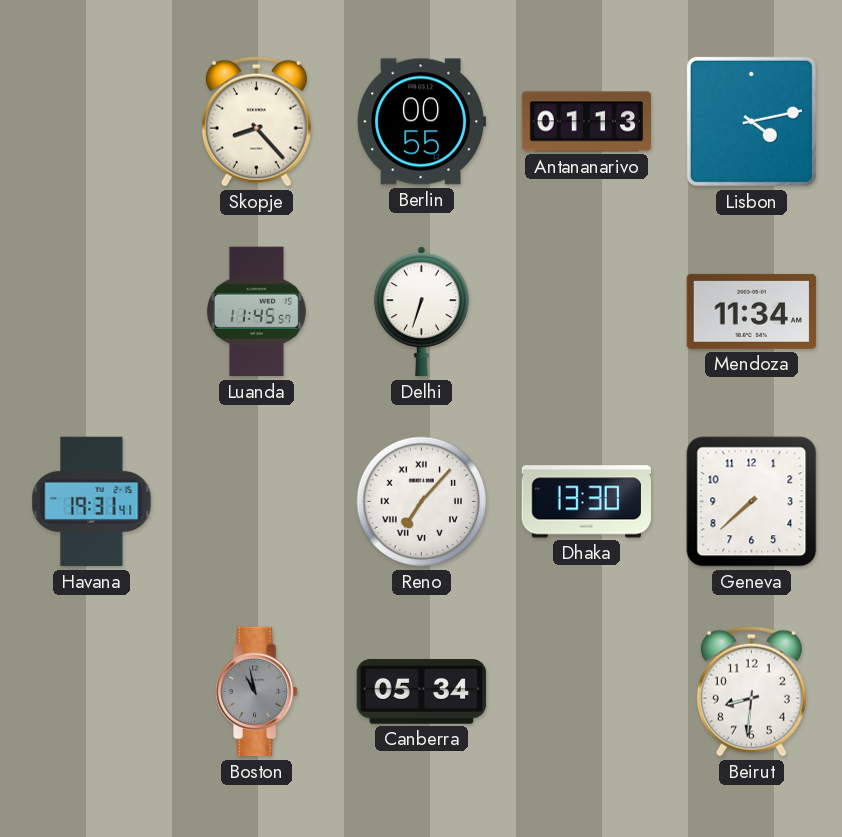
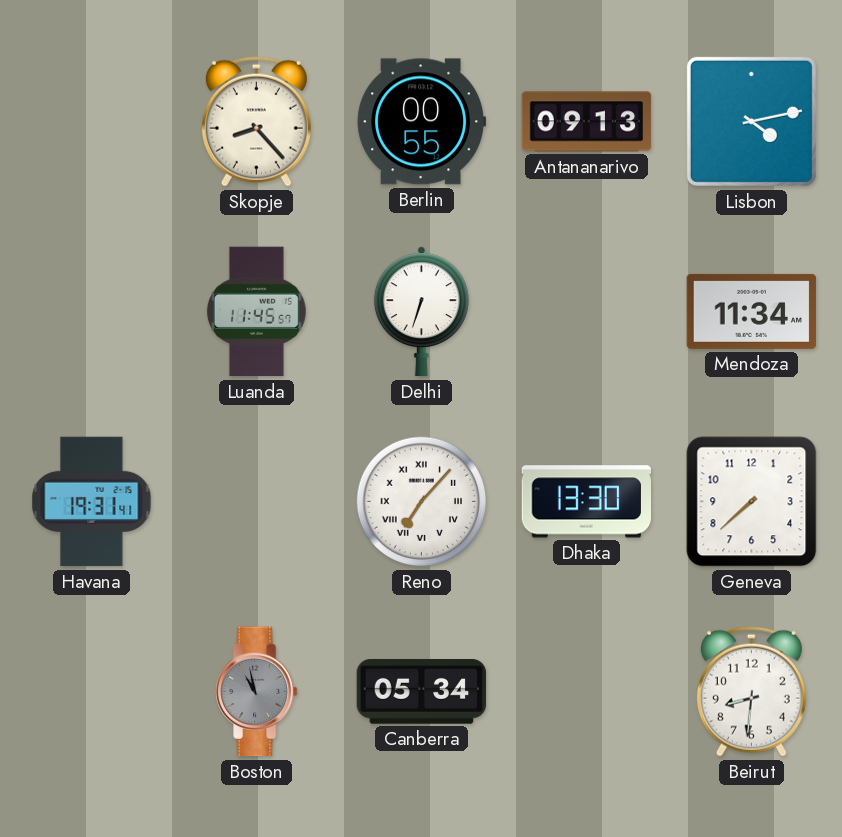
Antananarivo: 01:13 -> 09:13
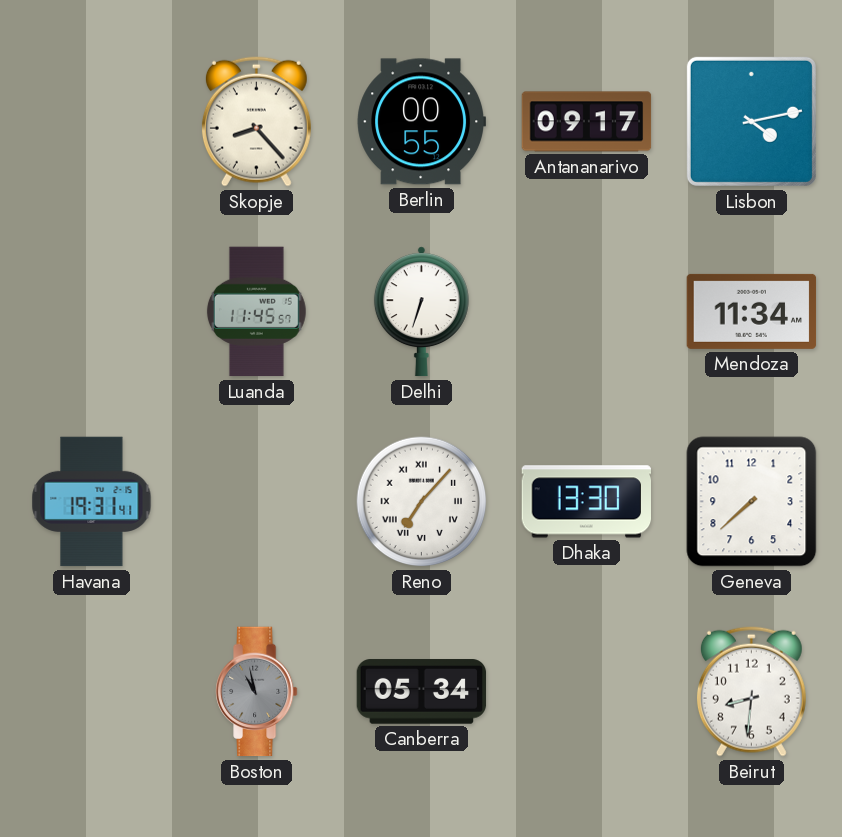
Antananarivo: 09:13 -> 09:17
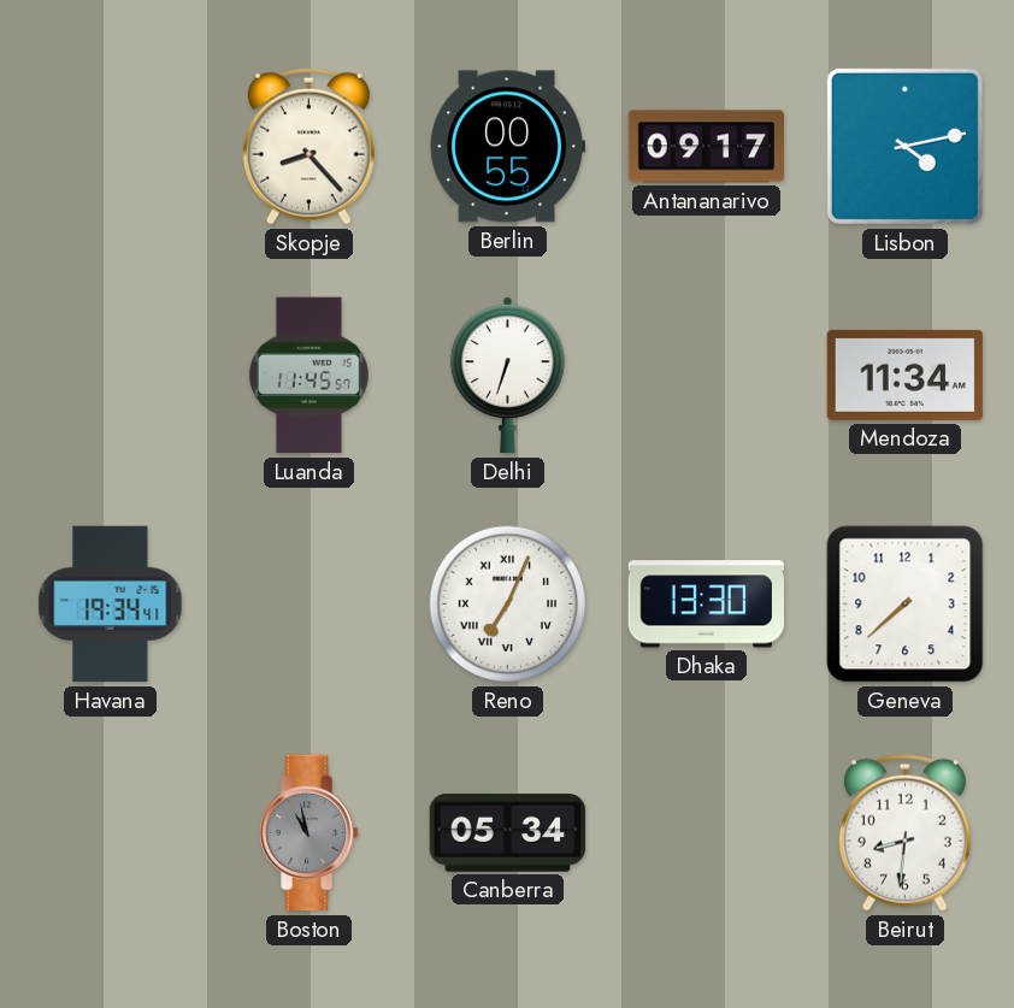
Havana: 19:31 -> 19:34
Reno: 7:07 -> 7:04
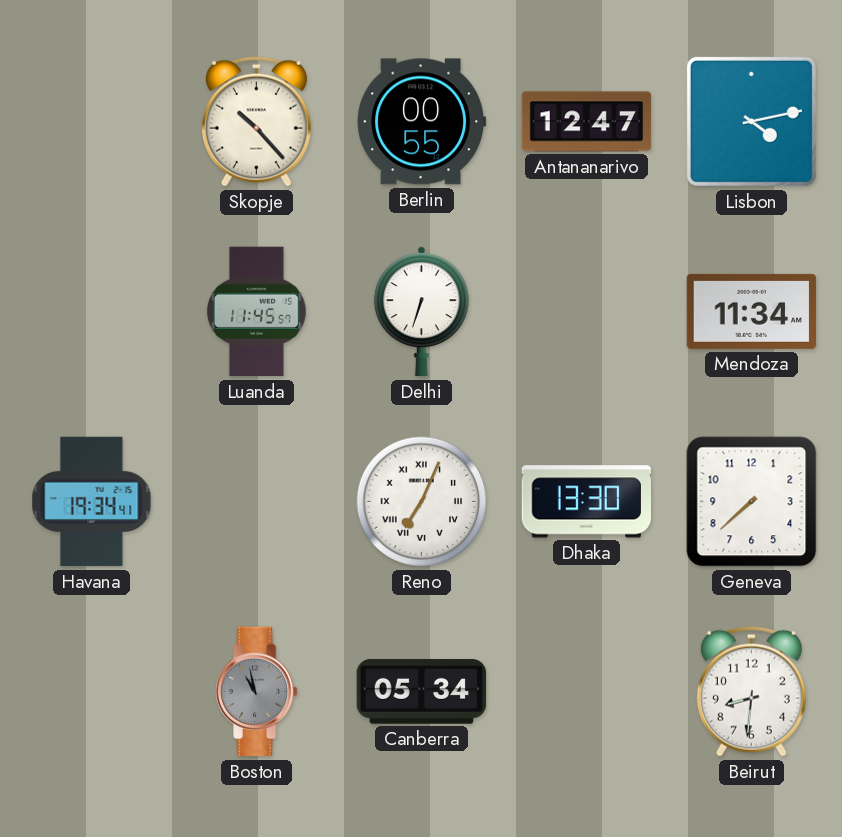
Skopje: 8:23 -> 10:23
Antananarivo: 09:17 -> 12:47
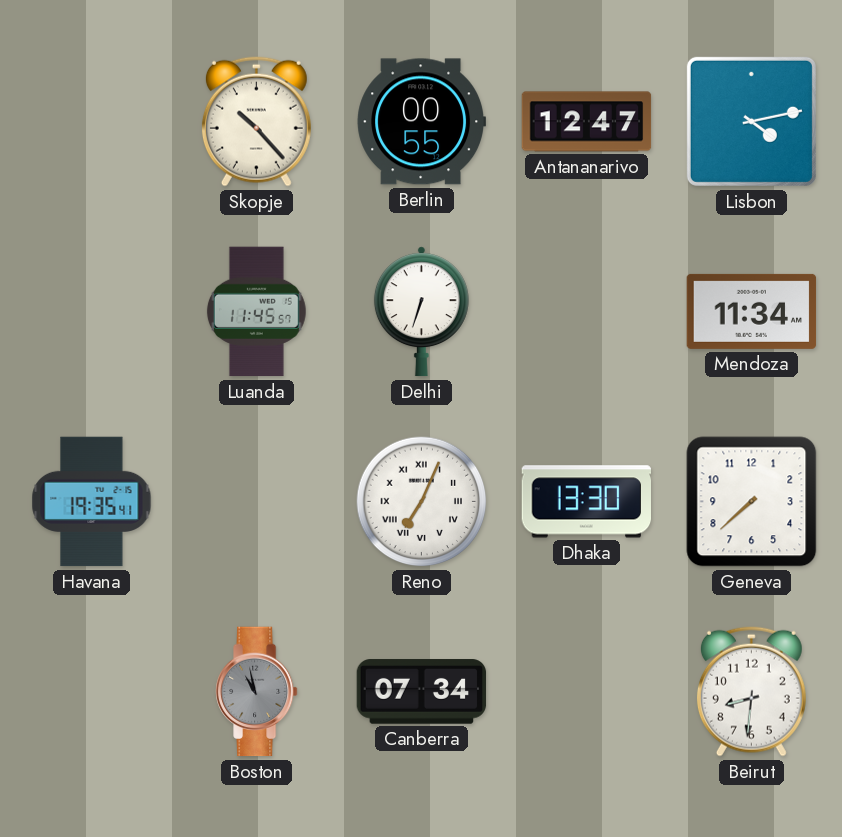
Havana: 19:34 -> 19:35
Canberra: 05:34 -> 07:34
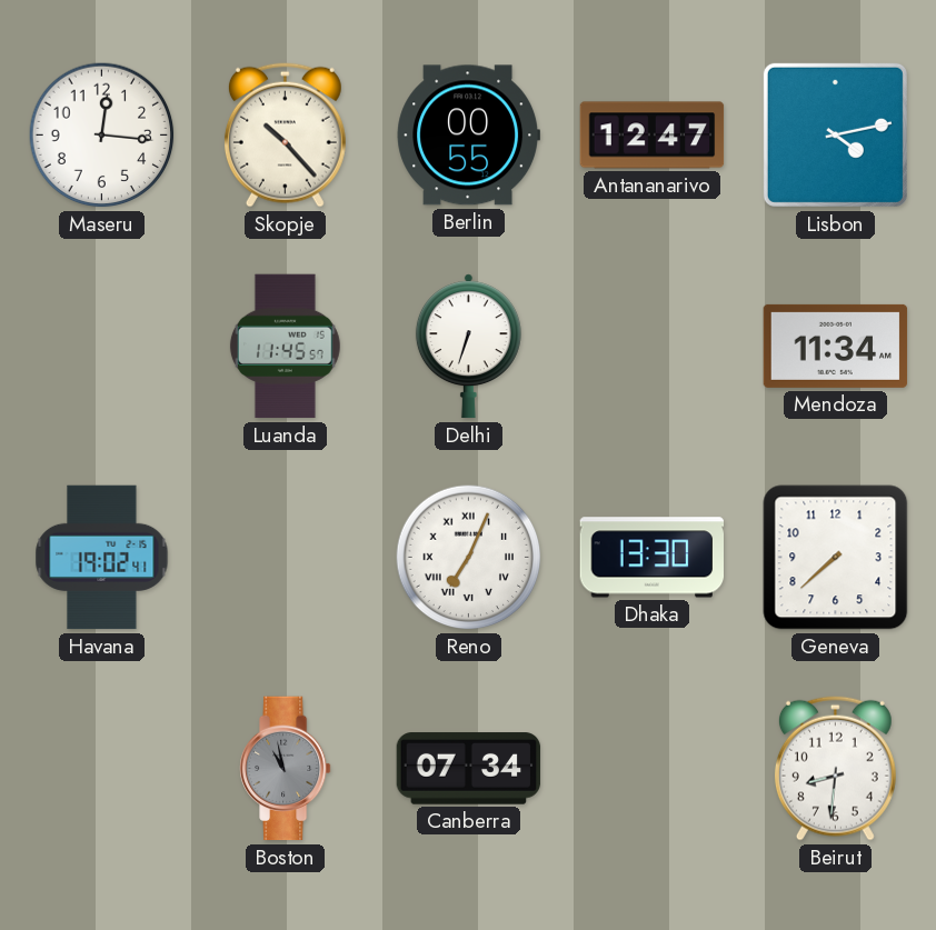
Maseru: none -> 12:16
Havana: 19:35 -> 19:02
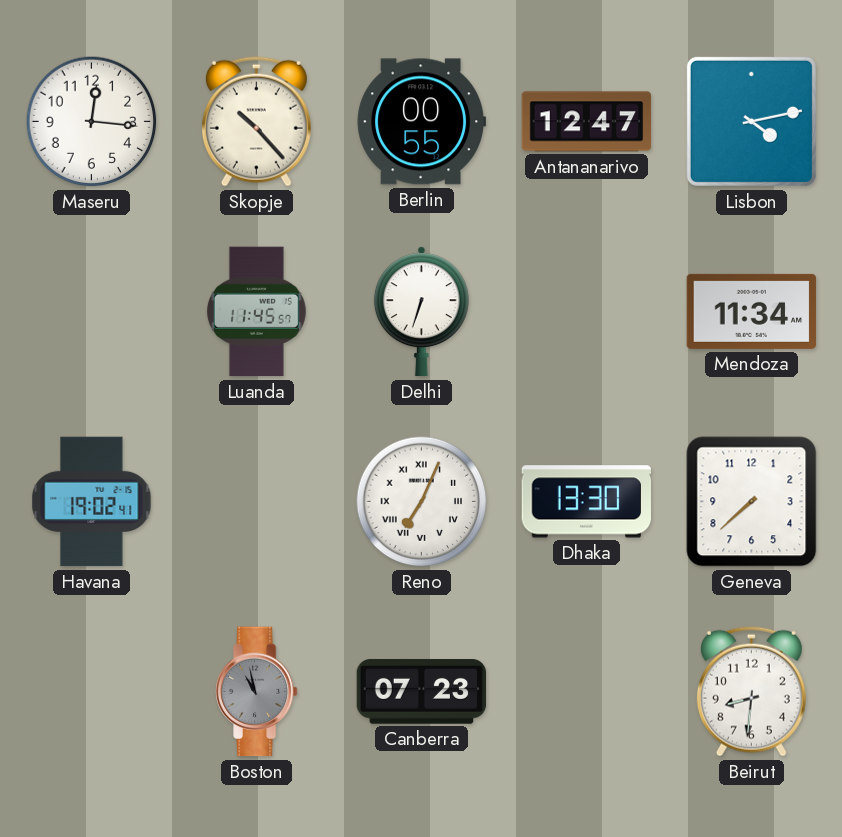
Canberra: 07:34 -> 07:23
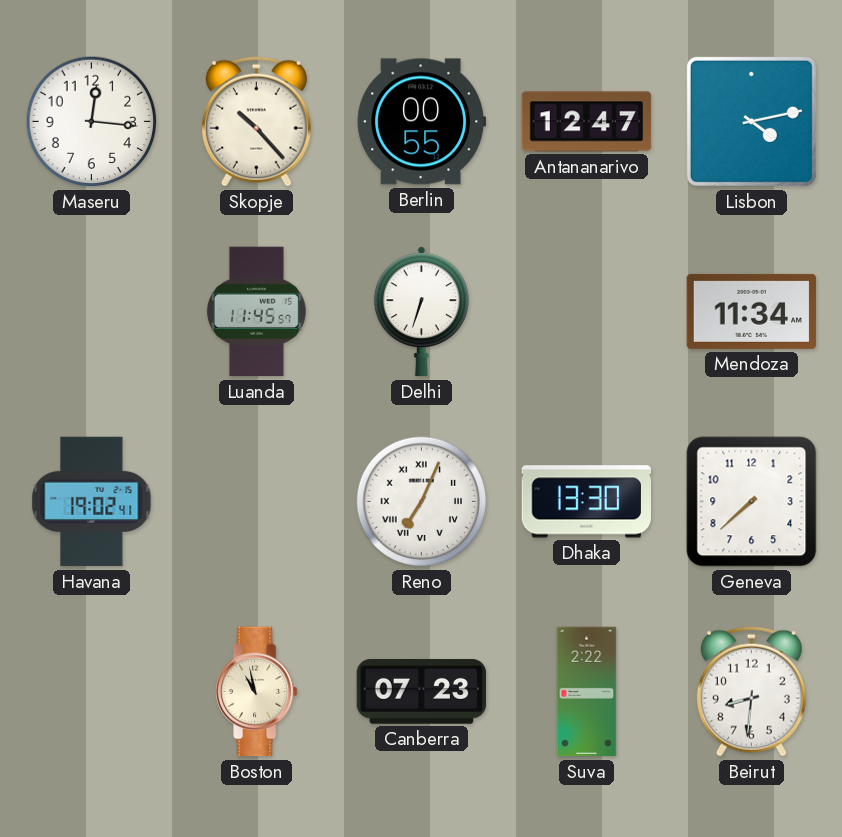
Boston dial: grey -> cream
Suva: none -> 2:22
